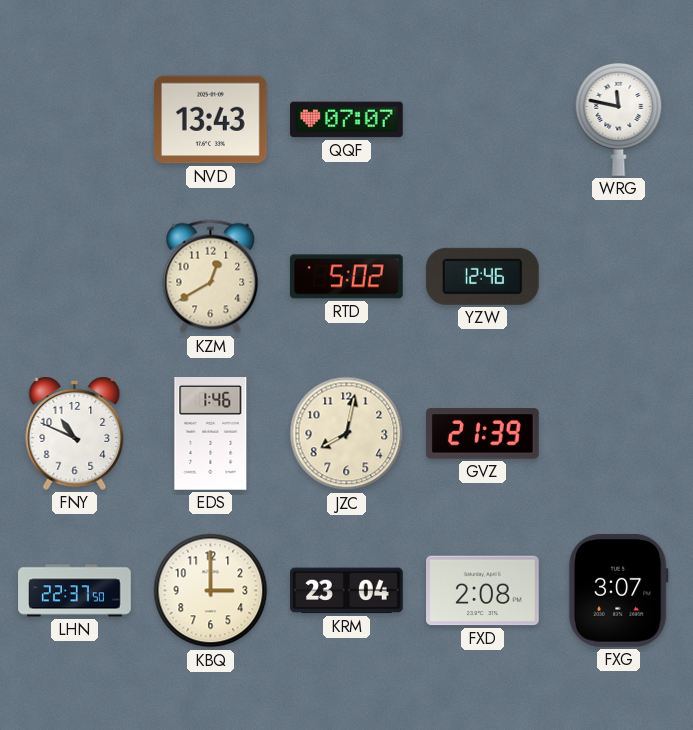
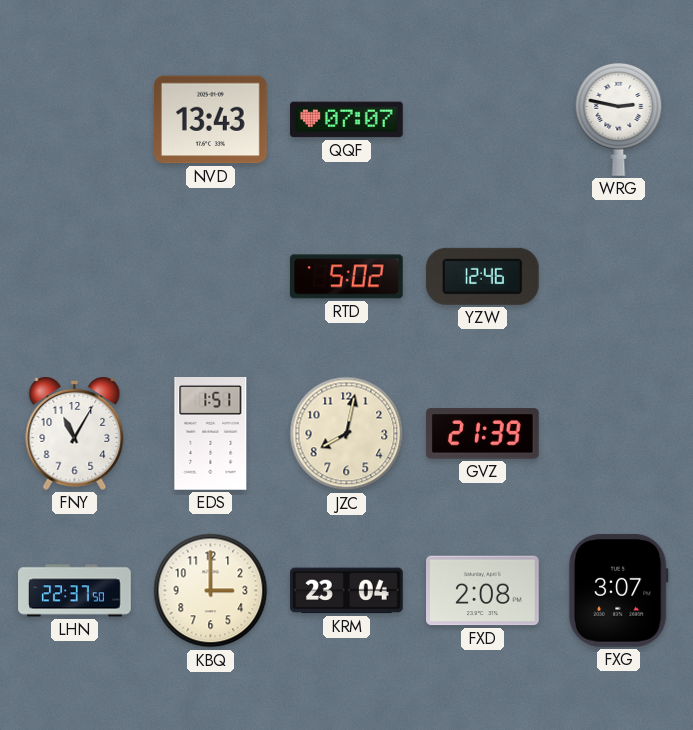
WRG: 11:47 -> 2:47
KZM: 12:40 -> none
FNY: 10:49 -> 11:05
EDS: 1:46 -> 1:51
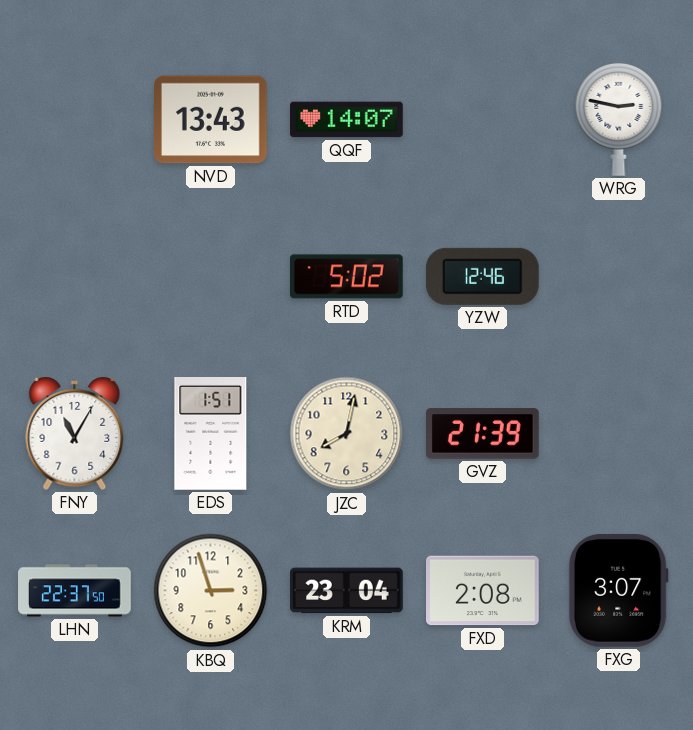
QQF: 07:07 -> 14:07
KBQ: 3:00 -> 2:57
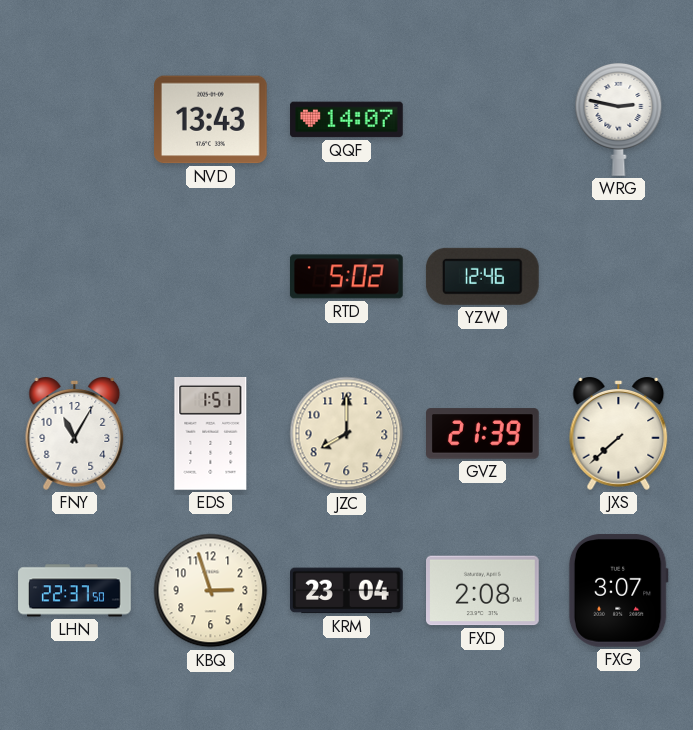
JZC: 8:02 -> 8:00
JXS: none -> 7:38
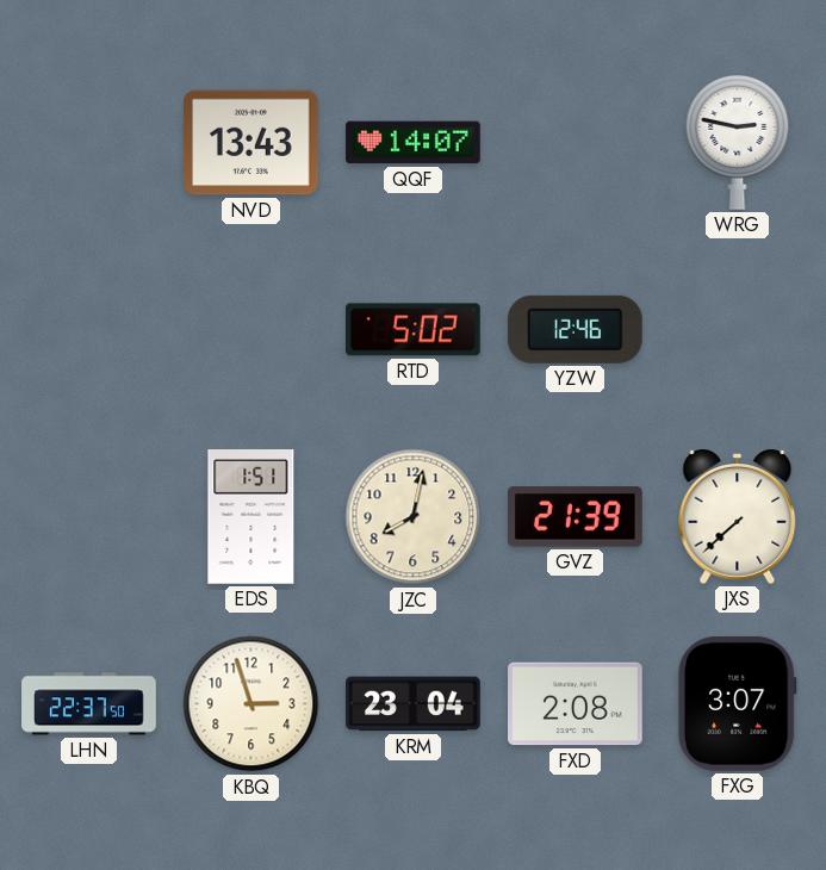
FNY: 11:05 -> none
JZC: 8:00 -> 8:02
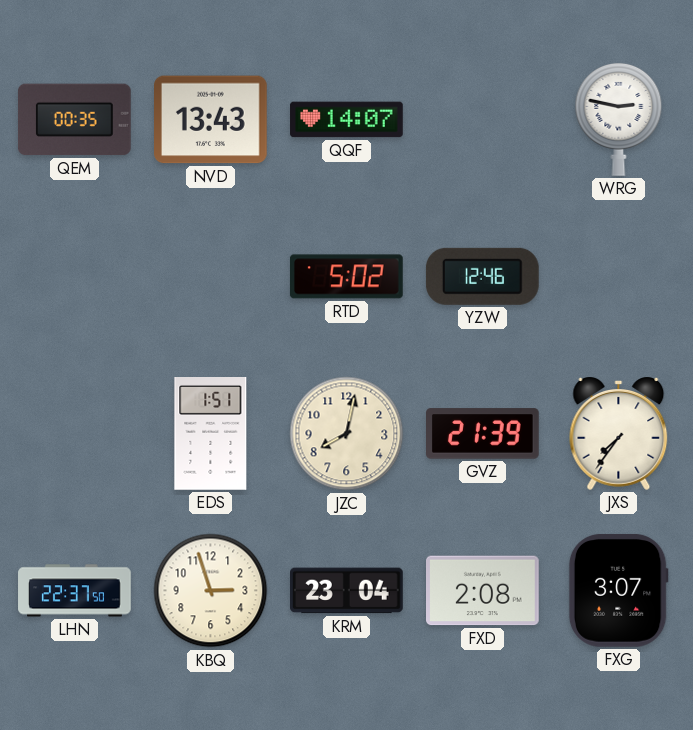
QEM: none -> 00:35
JXS: 7:38 -> 7:36
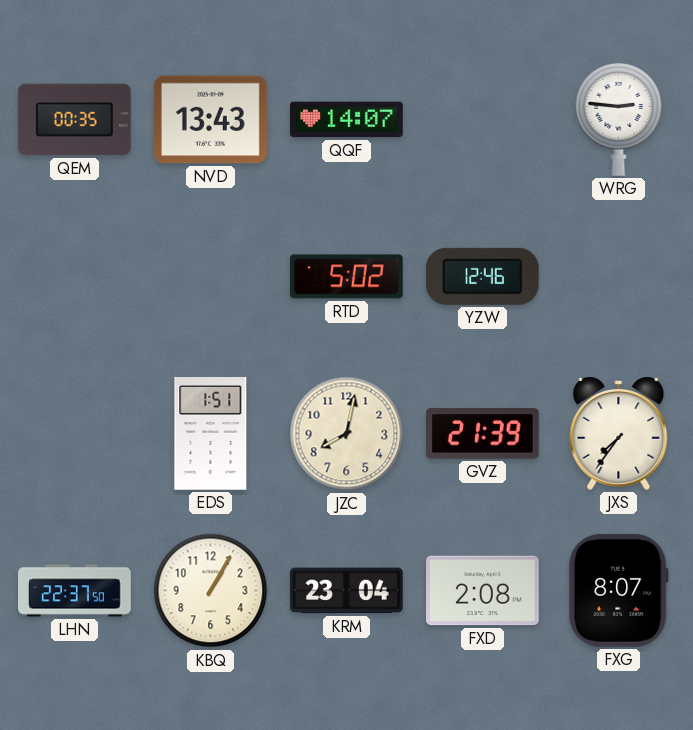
WRG: 2:47 -> 2:46
KBQ: 2:57 -> 1:05
FXG: 3:07 -> 8:07
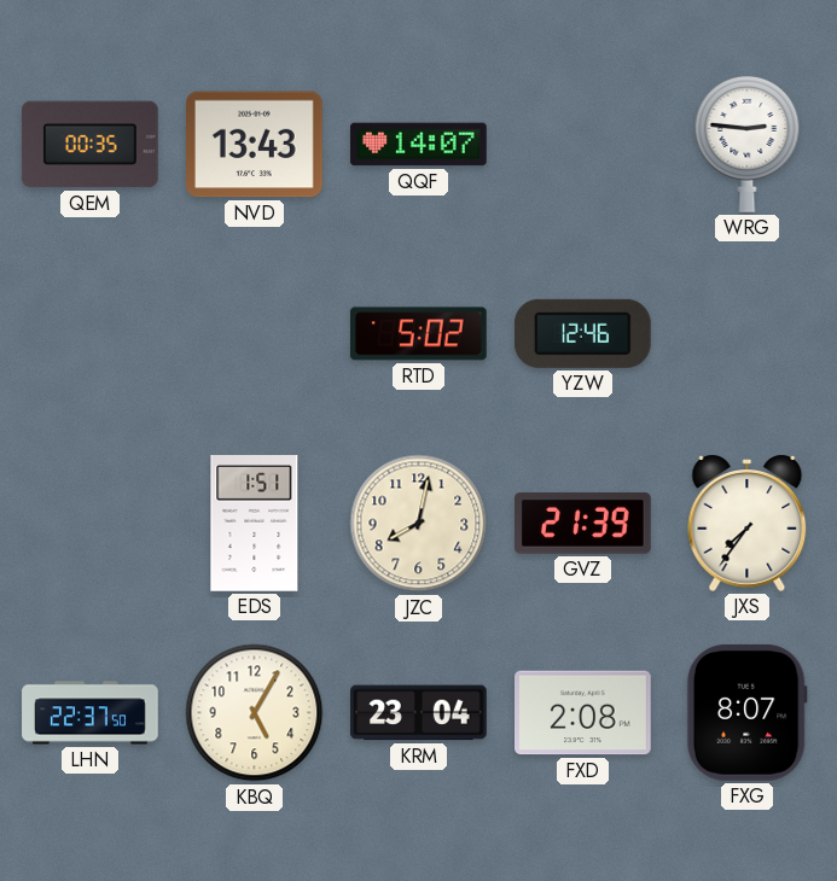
KBQ: 1:05 -> 5:05
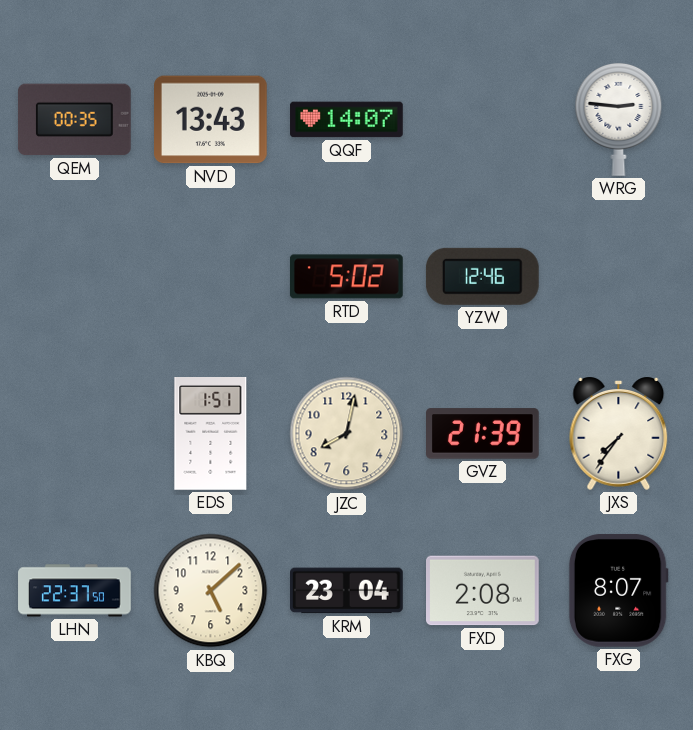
KBQ: 5:05 -> 5:08
